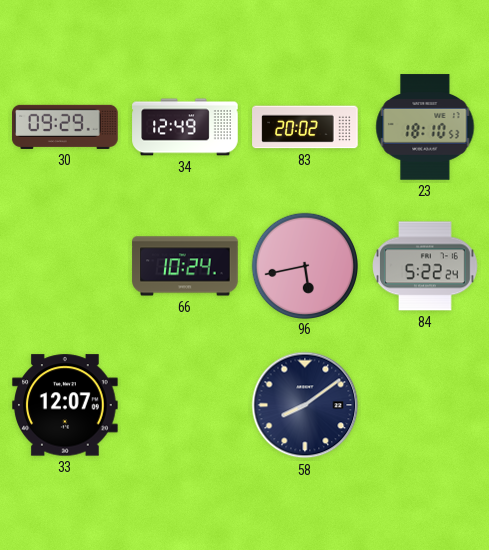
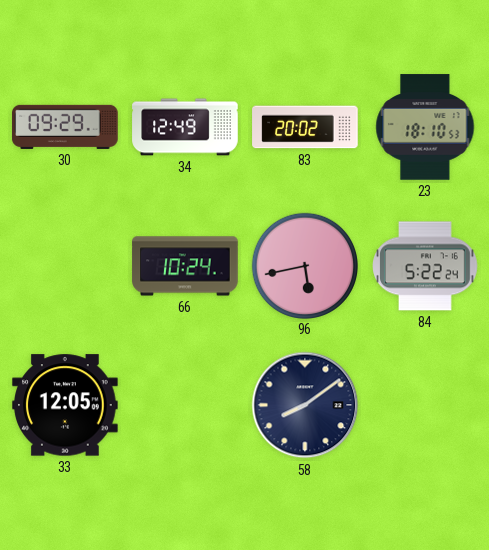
33: 12:07 -> 12:05
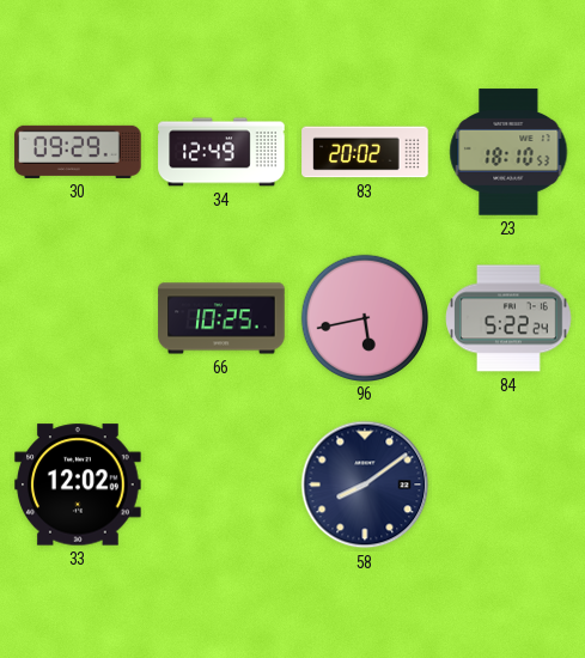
66: 10:24 -> 10:25
33: 12:05 -> 12:02
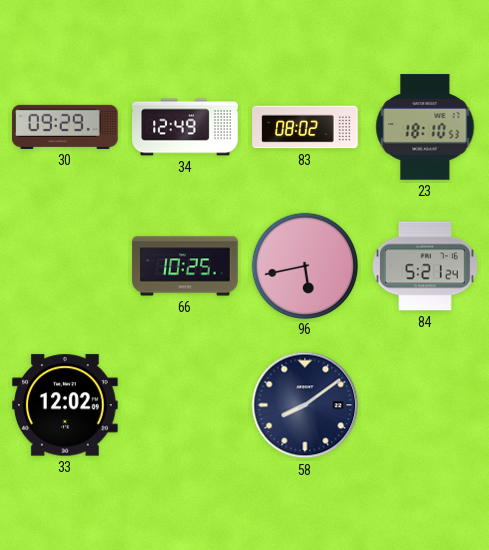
83: 20:02 -> 08:02
84: 5:22 -> 5:21
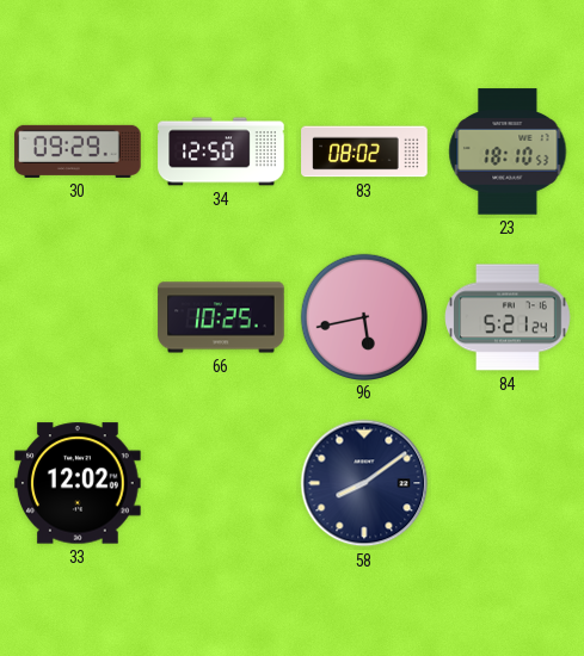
34: 12:49 -> 12:50
